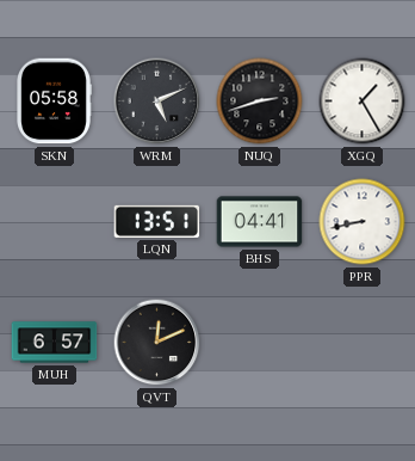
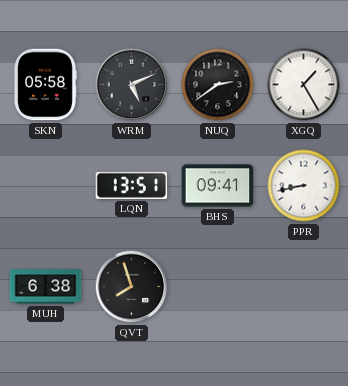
NUQ: 2:42 -> 2:39
BHS: 04:41 -> 09:41
MUH: 6:57 -> 6:38
QVT: 12:11 -> 7:57
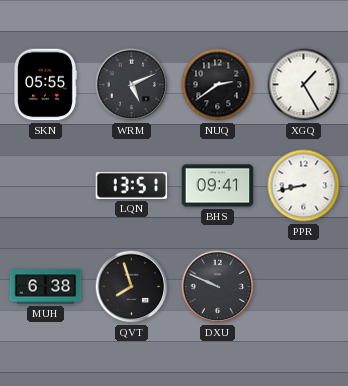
SKN: 05:58 -> 05:55
DXU: none -> 9:49
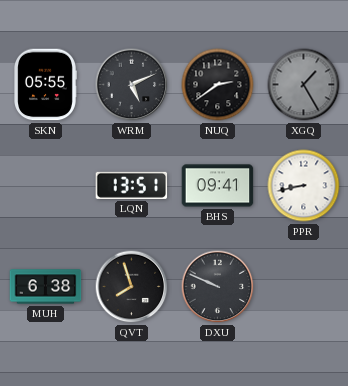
XGQ dial: white -> grey
